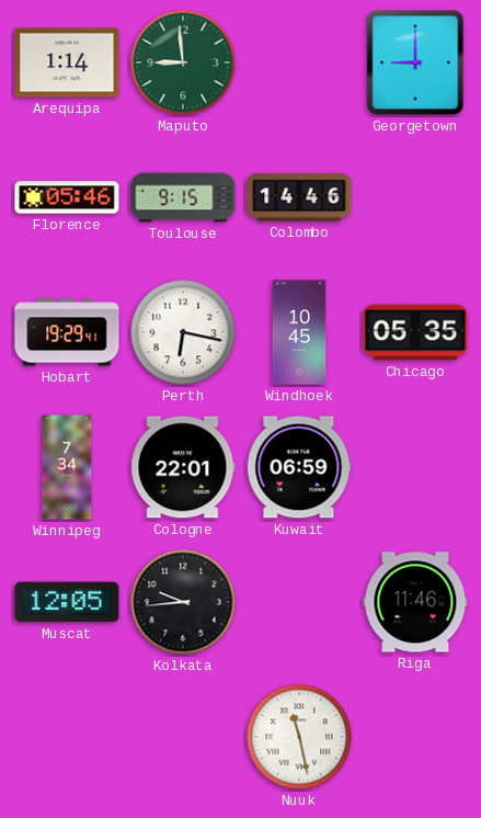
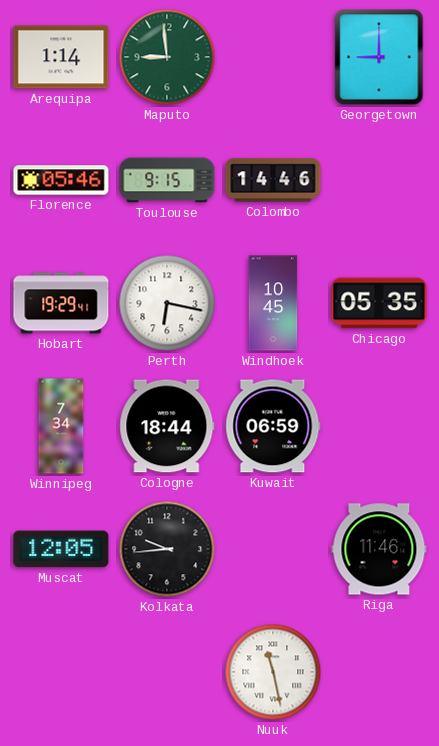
Cologne: 22:01 -> 18:44
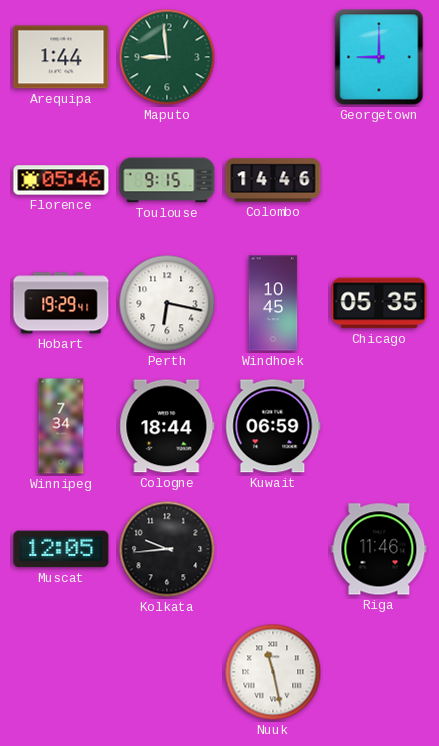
Arequipa: 1:14 -> 1:44
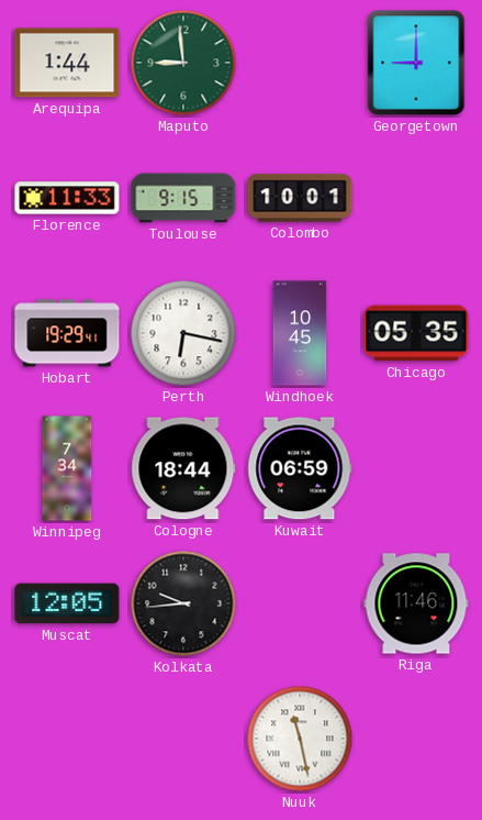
Florence: 05:46 -> 11:33
Colombo: 14:46 -> 10:01
